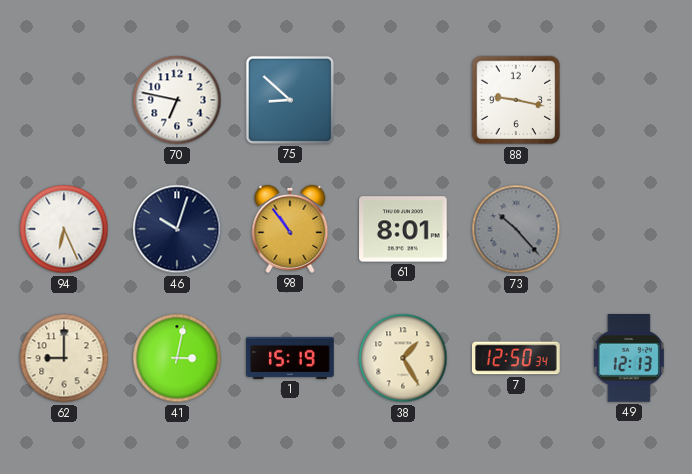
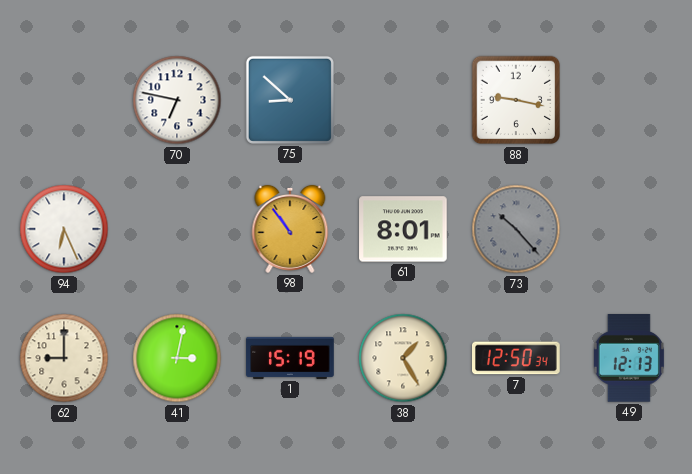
46: 10:03 -> none
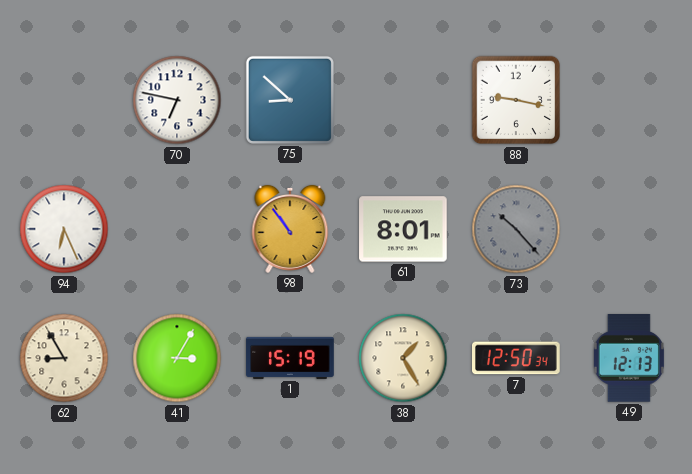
62: 9:00 -> 8:55
41: 3:02 -> 3:05
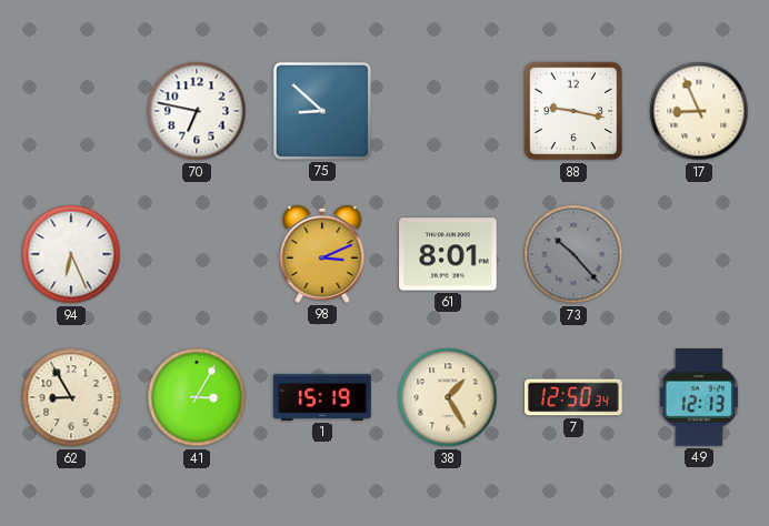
17: none -> 8:56
98: 10:54 -> 3:11
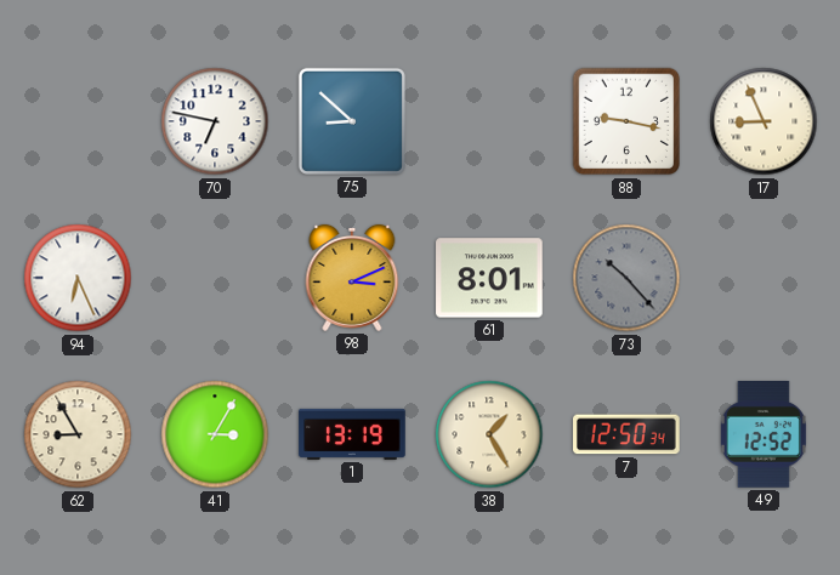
1: 15:19 -> 13:19
49: 12:13 -> 12:52
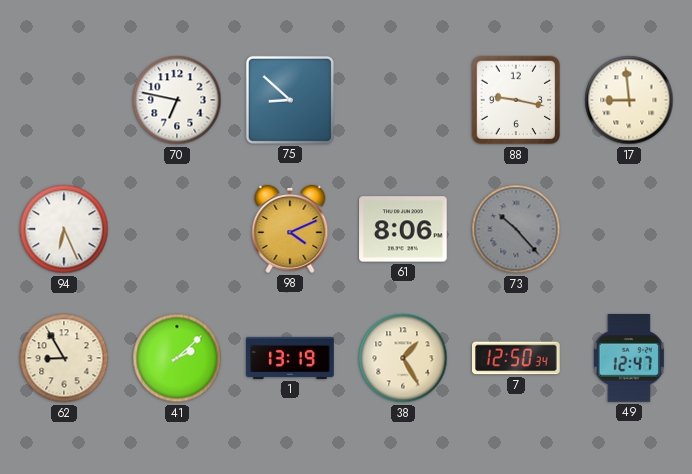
17: 8:56 -> 8:59
98: 3:11 -> 4:11
61: 8:01 -> 8:06
41: 3:05 -> 2:08
49: 12:52 -> 12:47
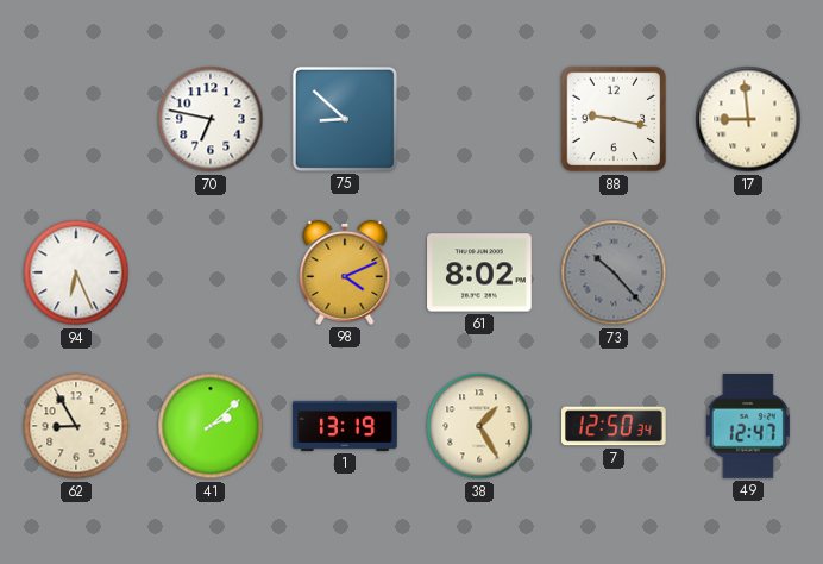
61: 8:06 -> 8:02
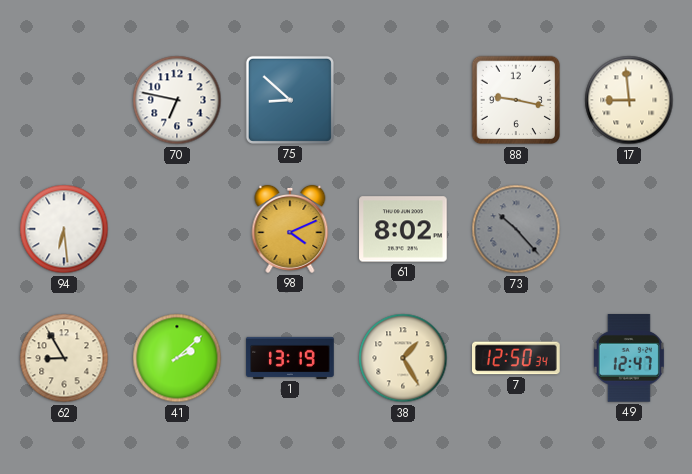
94: 6:26 -> 6:29
